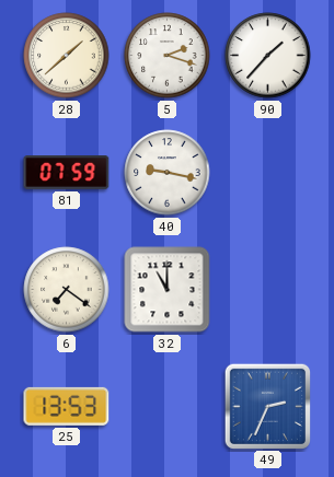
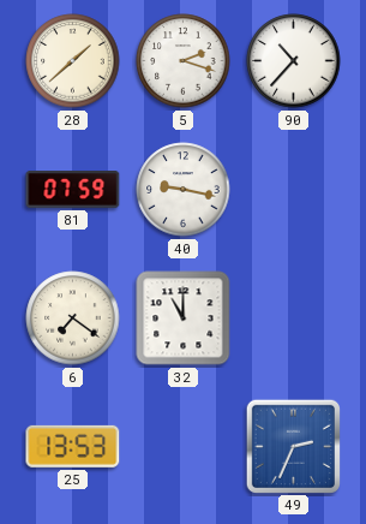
90: 1:37 -> 10:37
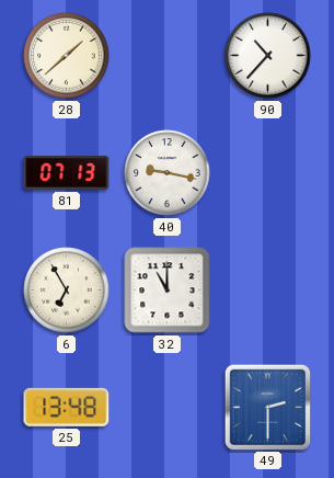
5: 2:18 -> none
81: 07:59 -> 07:13
6: 7:21 -> 6:55
25: 13:53 -> 13:48
49: 2:34 -> 2:30
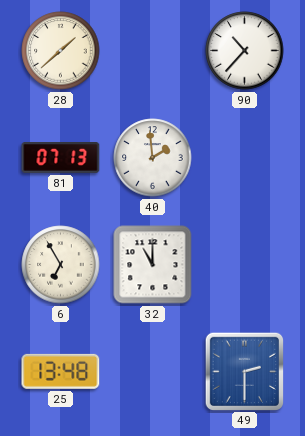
40: 9:17 -> 1:59
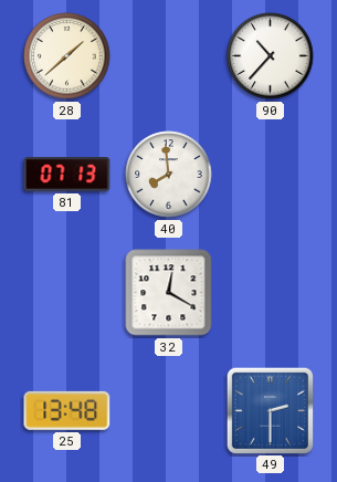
40: 1:59 -> 7:59
6: 6:55 -> none
32: 11:00 -> 12:20
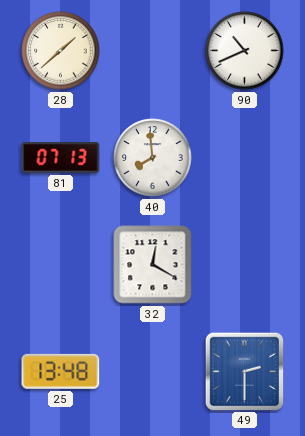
90: 10:37 -> 10:41
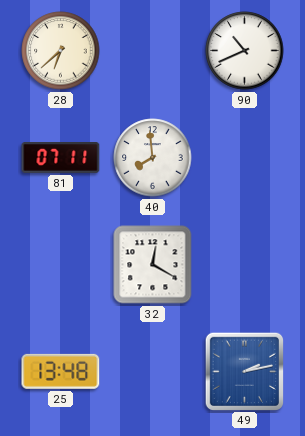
28: 1:38 -> 6:38
81: 07:13 -> 07:11
49: 2:30 -> 2:13
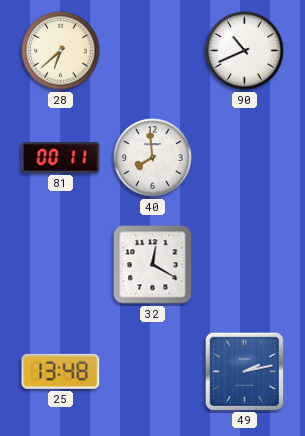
81: 07:11 -> 00:11
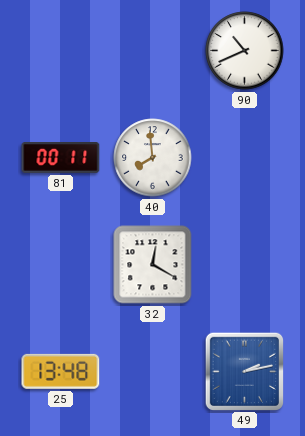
28: 6:38 -> none
